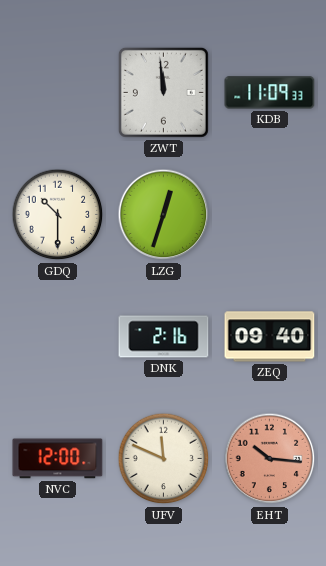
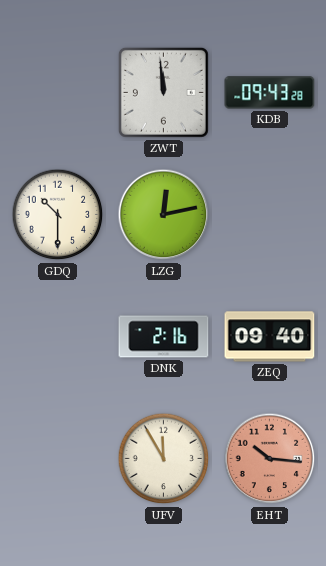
KDB: 11:09 -> 09:43
LZG: 12:33 -> 12:13
NVC: 12:00 -> none
UFV: 11:49 -> 11:55
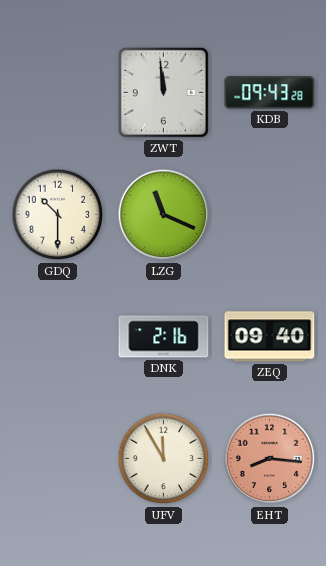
LZG: 12:13 -> 11:19
EHT: 10:16 -> 8:16
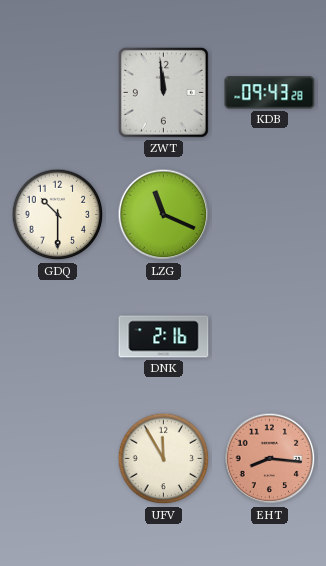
ZEQ: 09:40 -> none
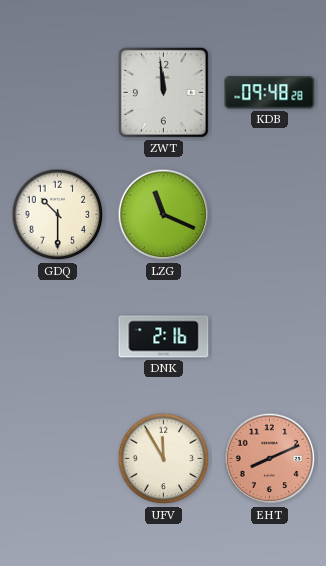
KDB: 09:43 -> 09:48
EHT: 8:16 -> 8:11
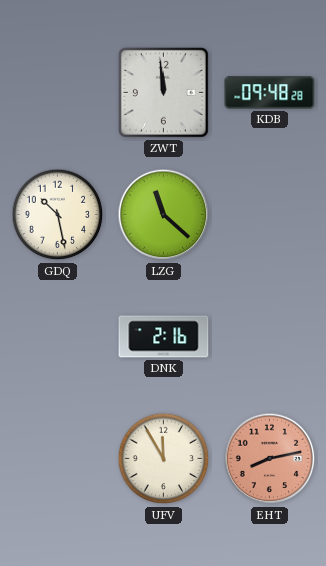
GDQ: 10:30 -> 10:28
LZG: 11:19 -> 11:22
EHT: 8:11 -> 8:13
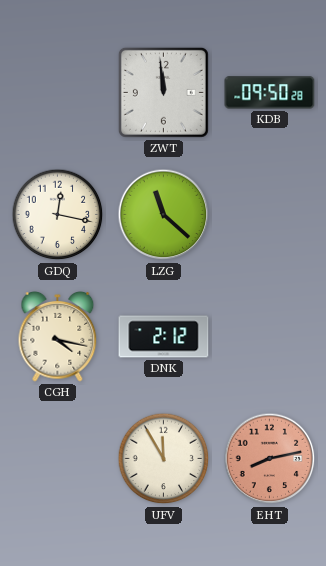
KDB: 09:48 -> 09:50
GDQ: 10:28 -> 12:17
CGH: none -> 4:17
DNK: 2:16 -> 2:12
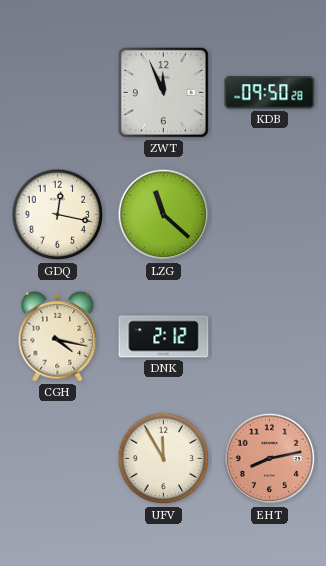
ZWT: 11:59 -> 11:56
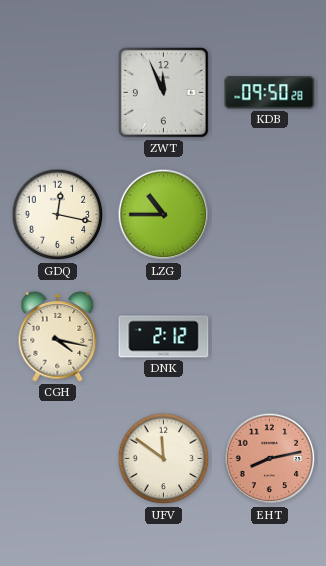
LZG: 11:22 -> 10:45
UFV: 11:55 -> 11:51
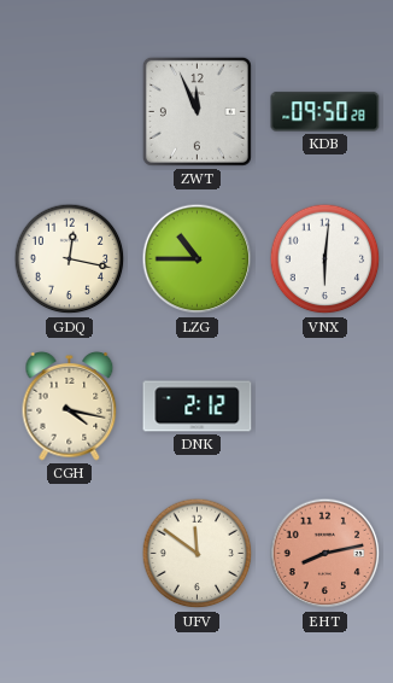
VNX: none -> 6:01
